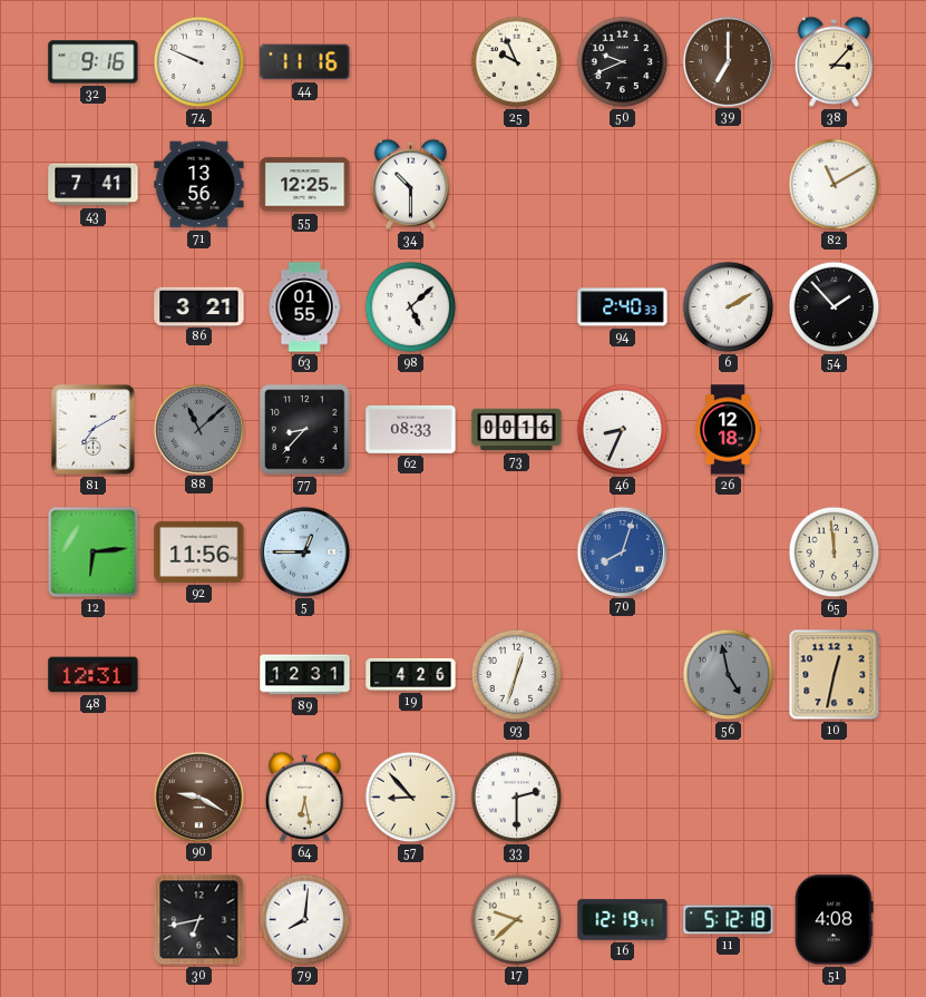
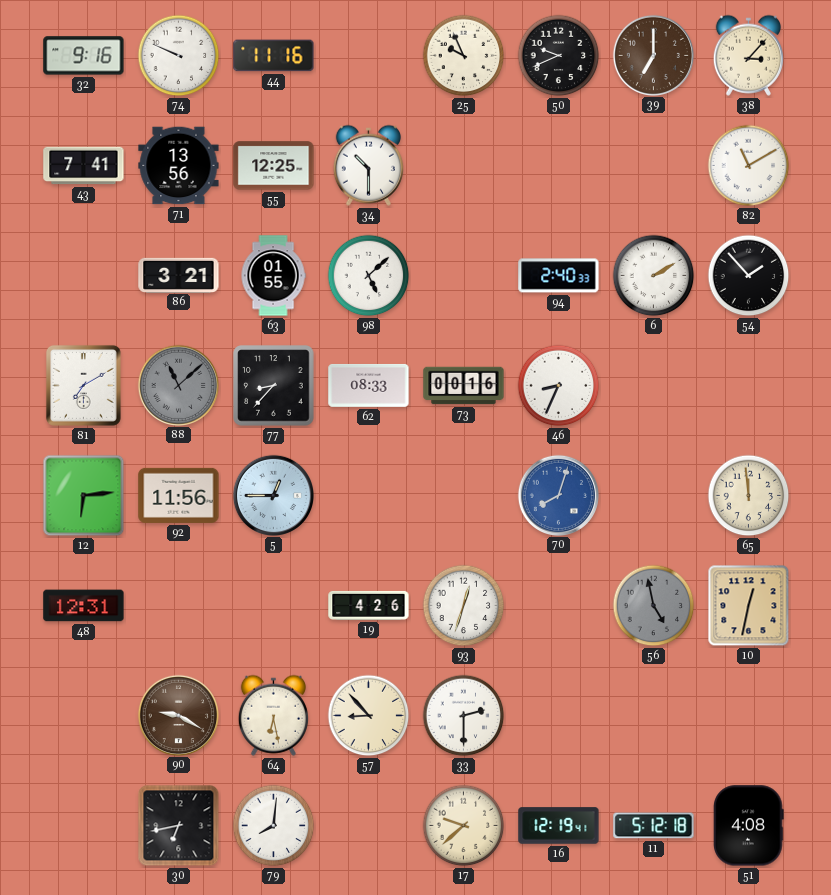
26: 12:18 -> none
89: 12:31 -> none
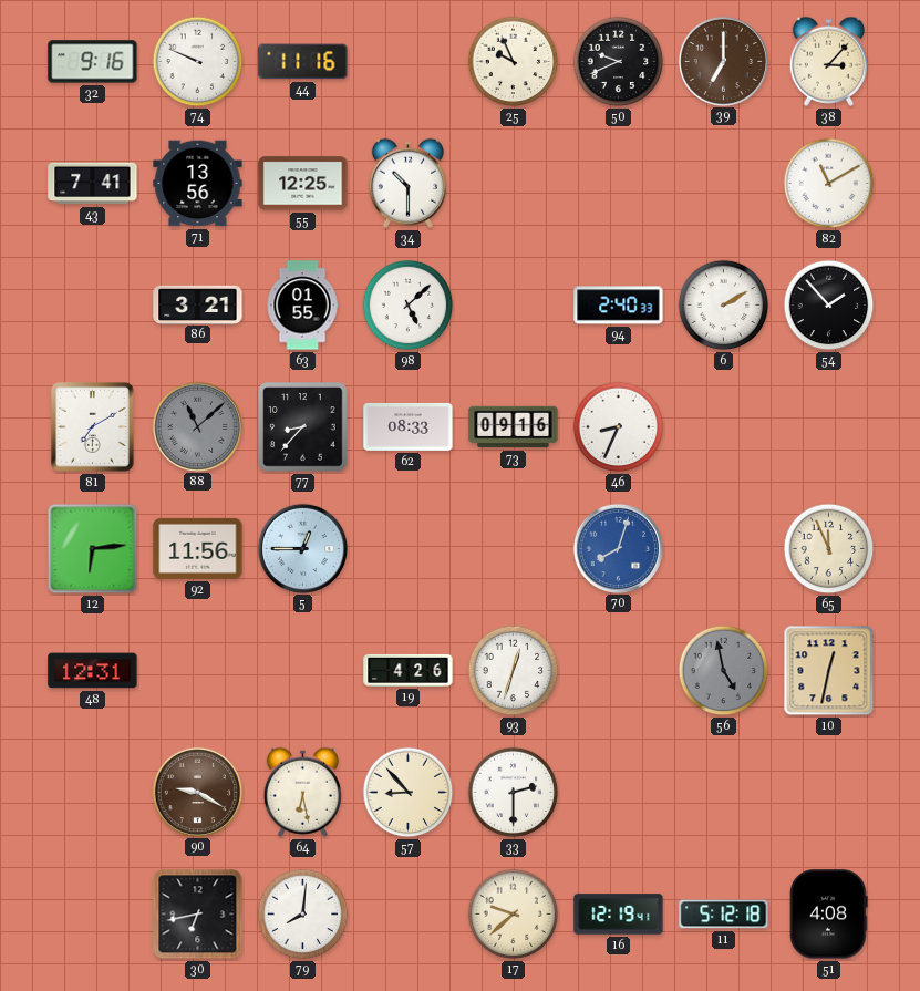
73: 00:16 -> 09:16
65: 11:59 -> 11:56
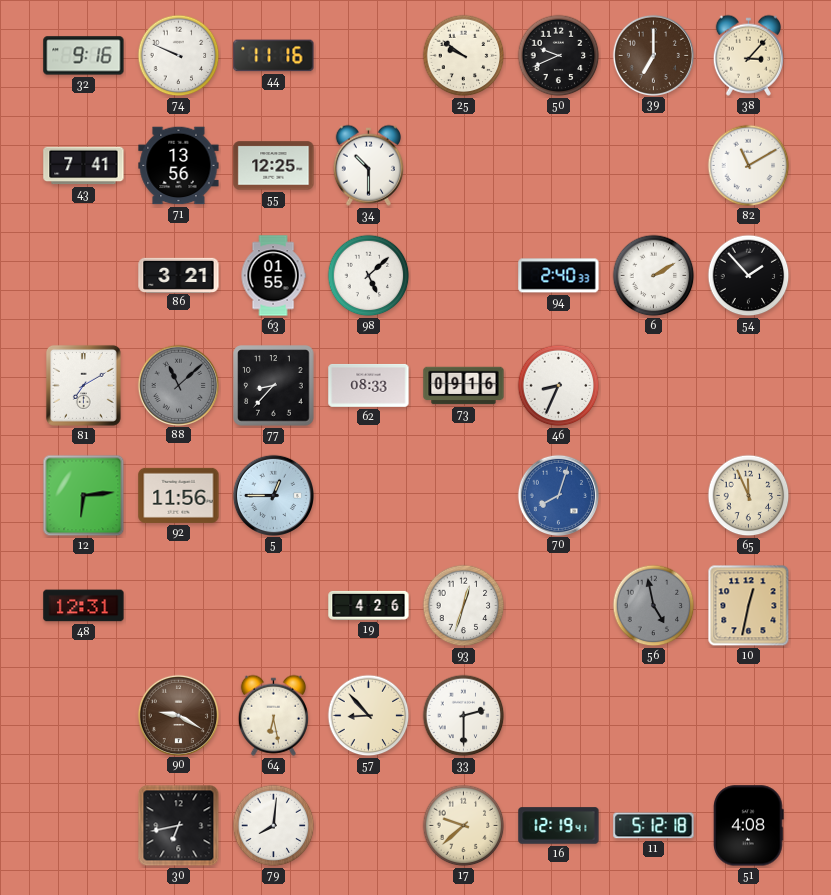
25: 9:56 -> 9:51
